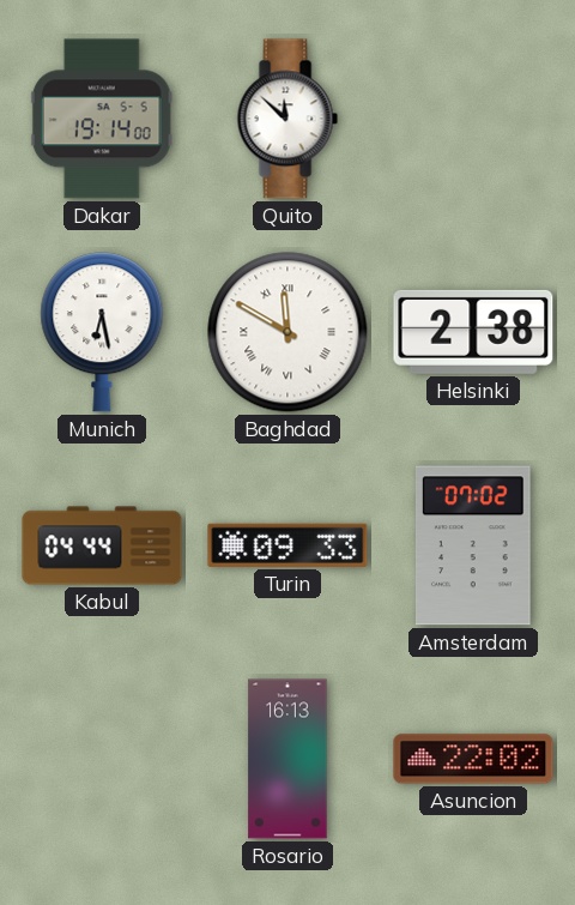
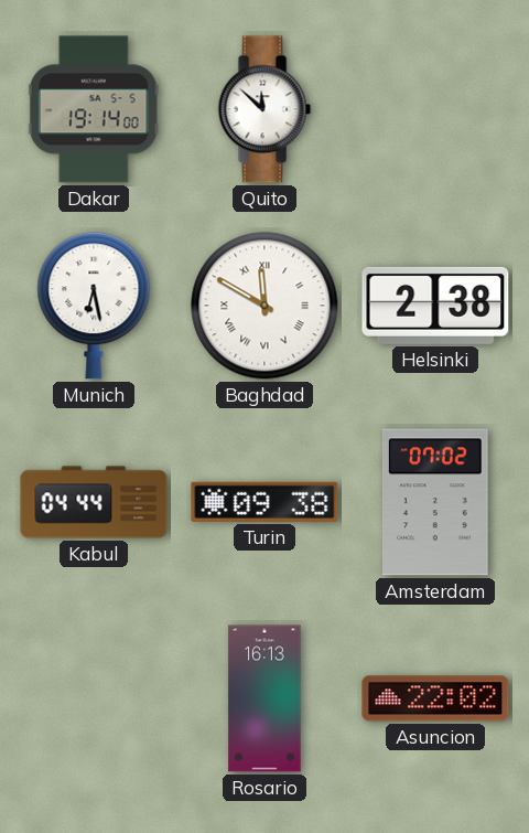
Turin: 09:33 -> 09:38
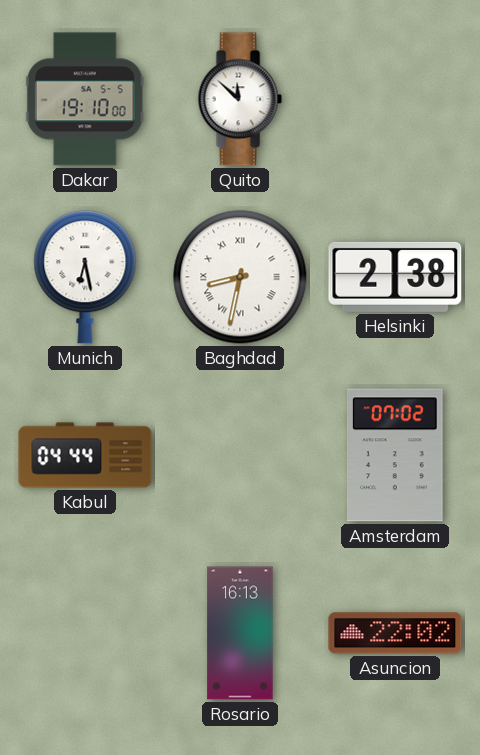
Dakar: 19:14 -> 19:10
Baghdad: 11:50 -> 8:32
Turin: 09:38 -> none
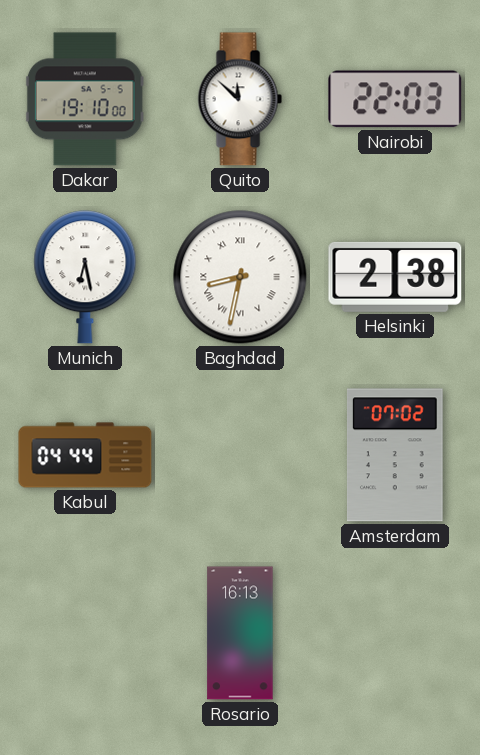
Nairobi: none -> 22:03
Asuncion: 22:02 -> none
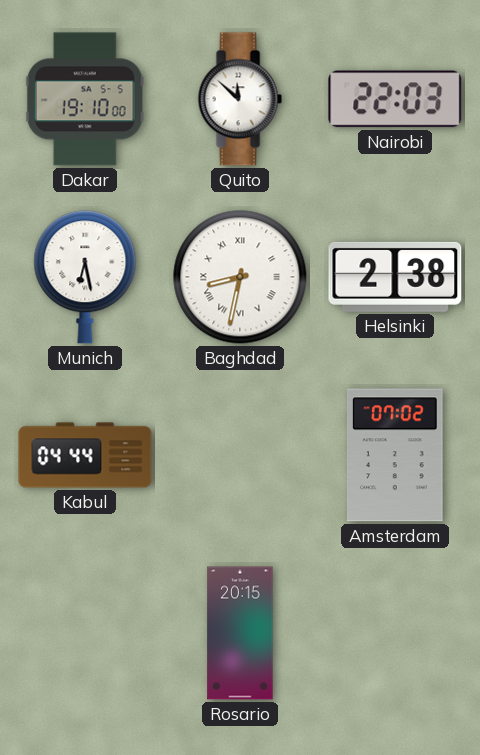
Rosario: 16:13 -> 20:15
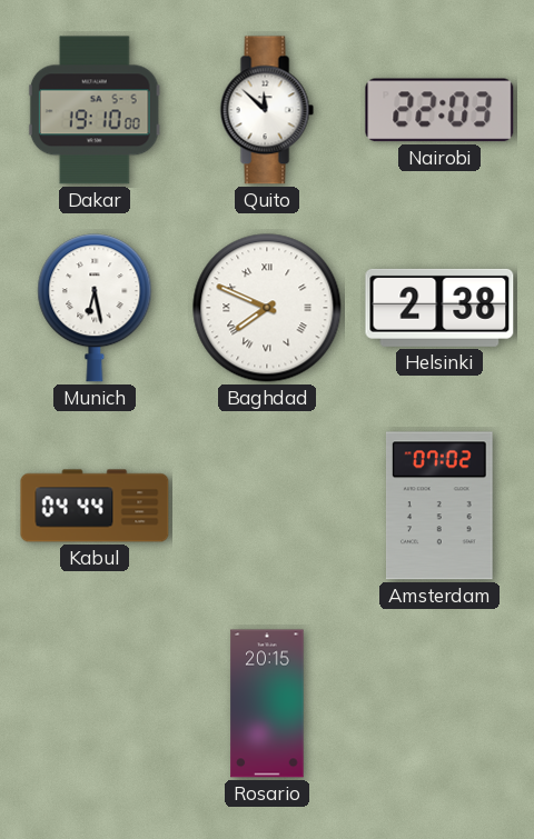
Baghdad: 8:32 -> 7:49
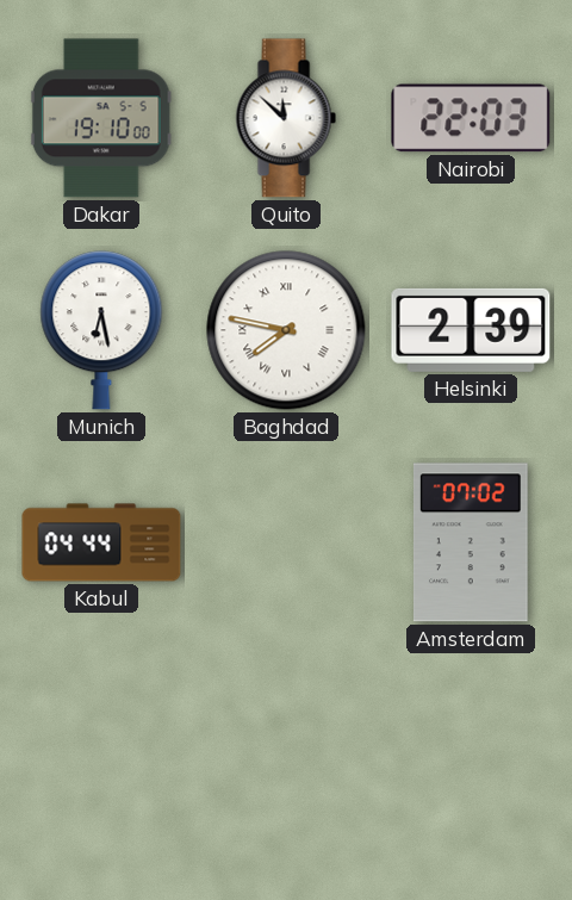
Baghdad: 7:49 -> 7:47
Helsinki: 2:38 -> 2:39
Rosario: 20:15 -> none
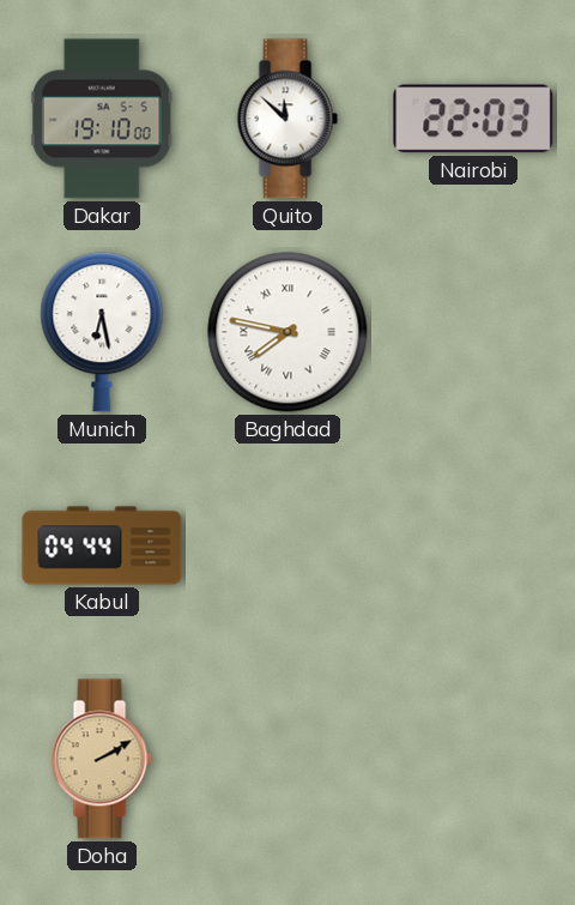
Helsinki: 2:39 -> none
Amsterdam: 07:02 -> none
Doha: none -> 2:10
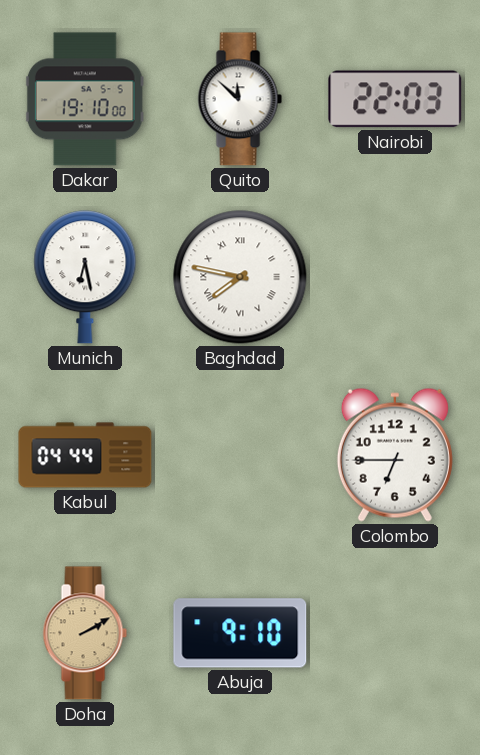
Colombo: none -> 6:45
Abuja: none -> 9:10
